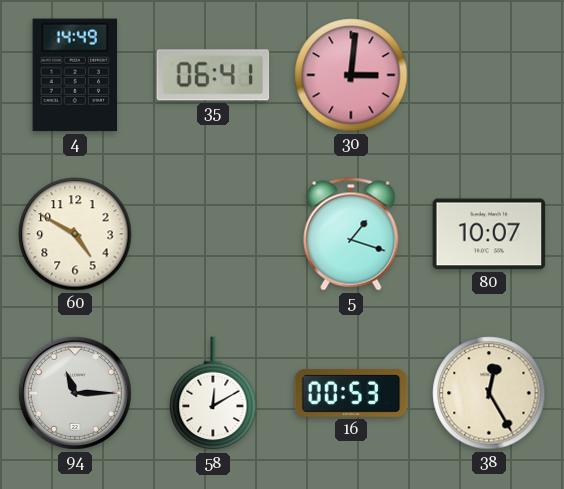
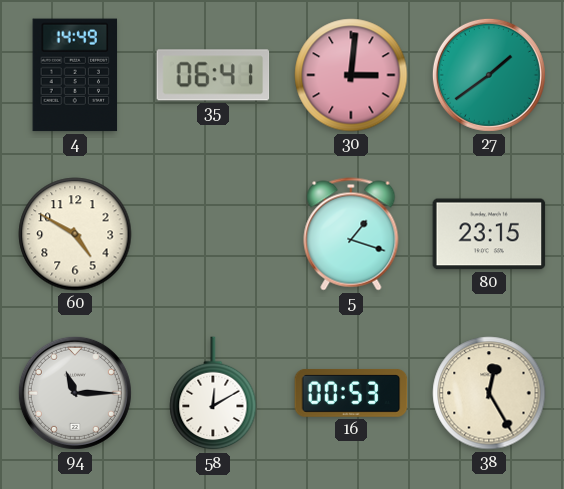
27: none -> 1:39
80: 10:07 -> 23:15
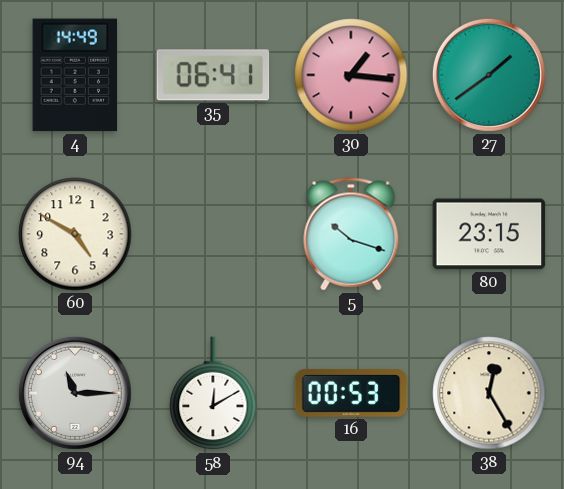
30: 3:01 -> 1:16
5: 1:18 -> 10:18
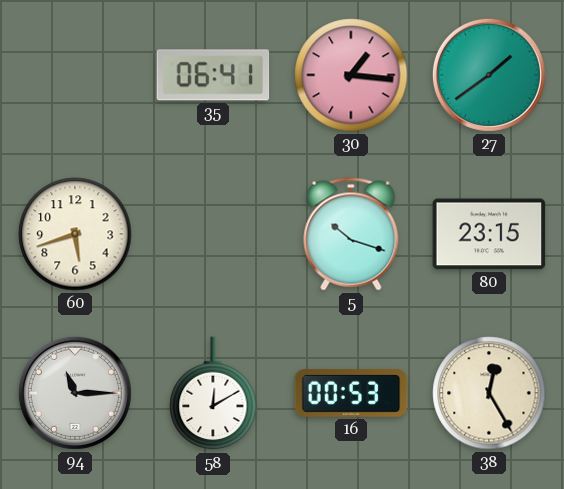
4: 14:49 -> none
60: 4:50 -> 5:42
